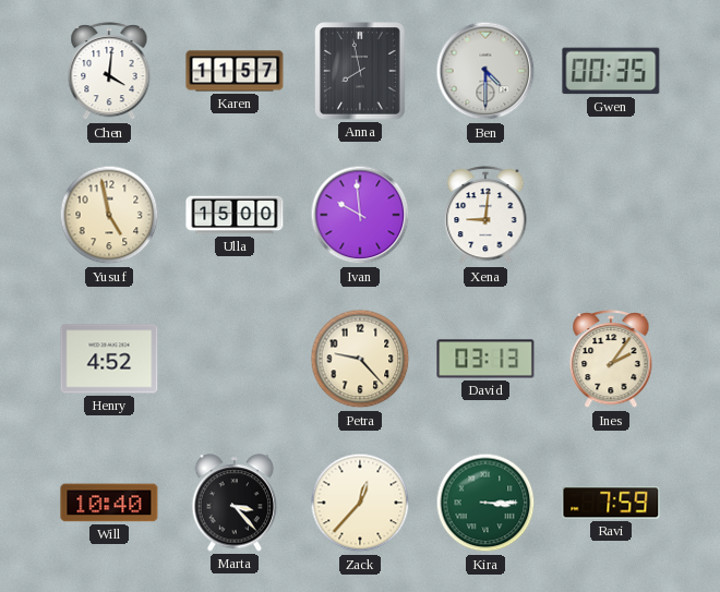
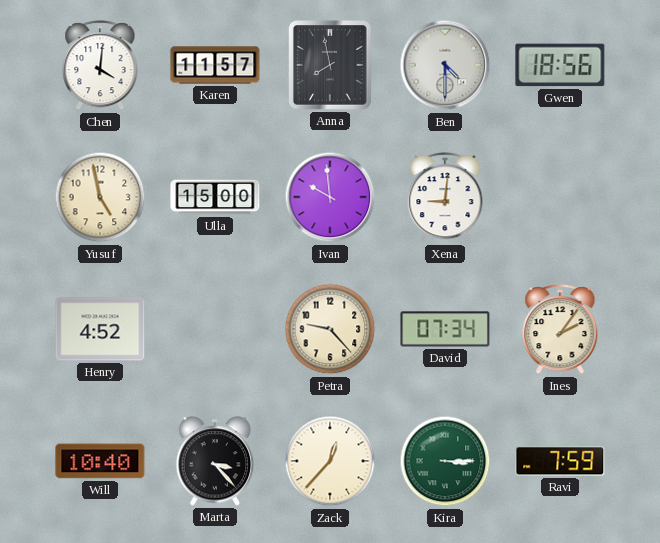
Gwen: 00:35 -> 18:56
David: 03:13 -> 07:34
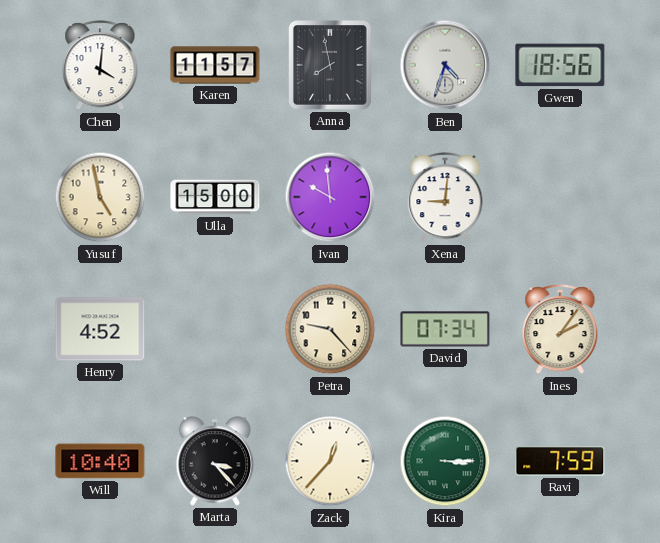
Ben: 4:30 -> 4:33
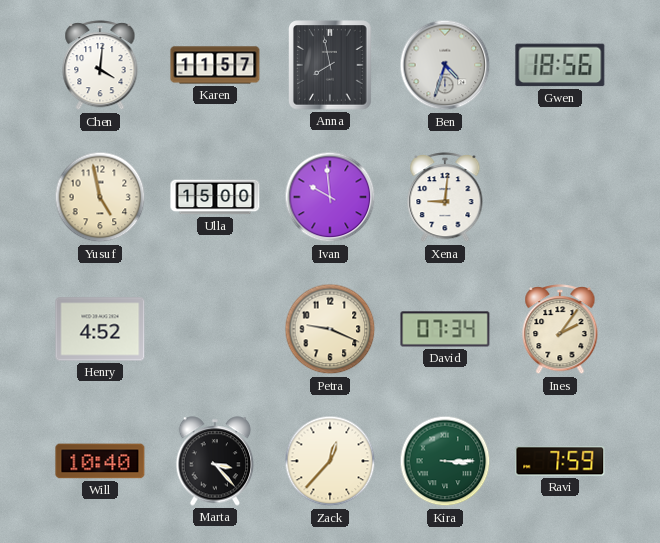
Petra: 9:23 -> 9:19
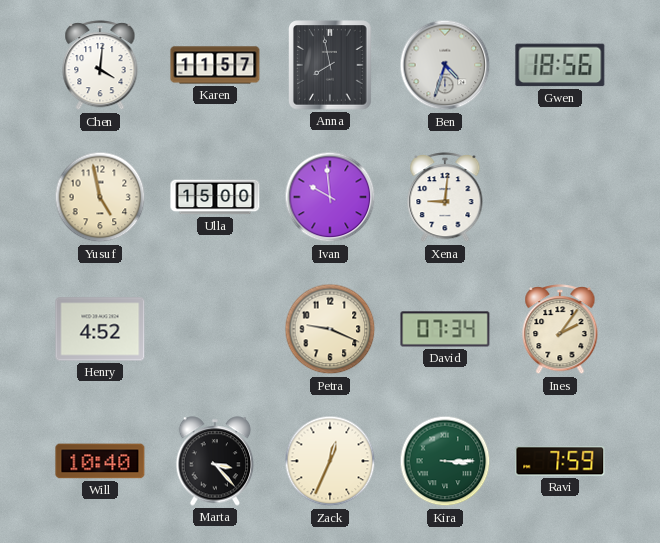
Zack: 12:37 -> 12:34
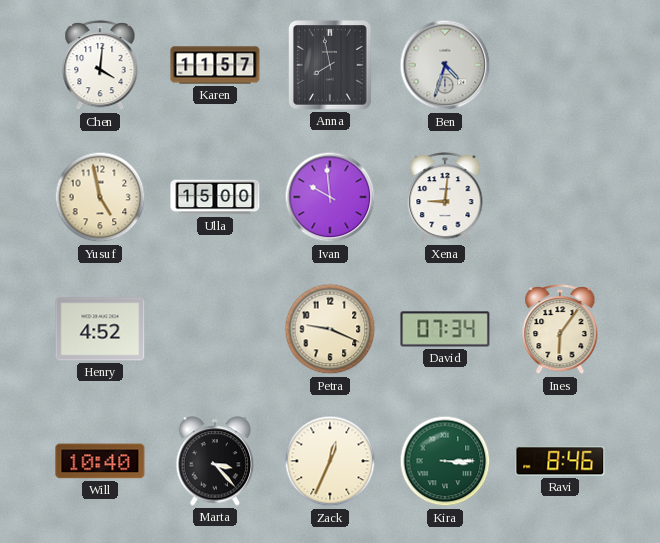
Gwen: 18:56 -> none
Ines: 2:06 -> 6:06
Ravi: 7:59 -> 8:46
